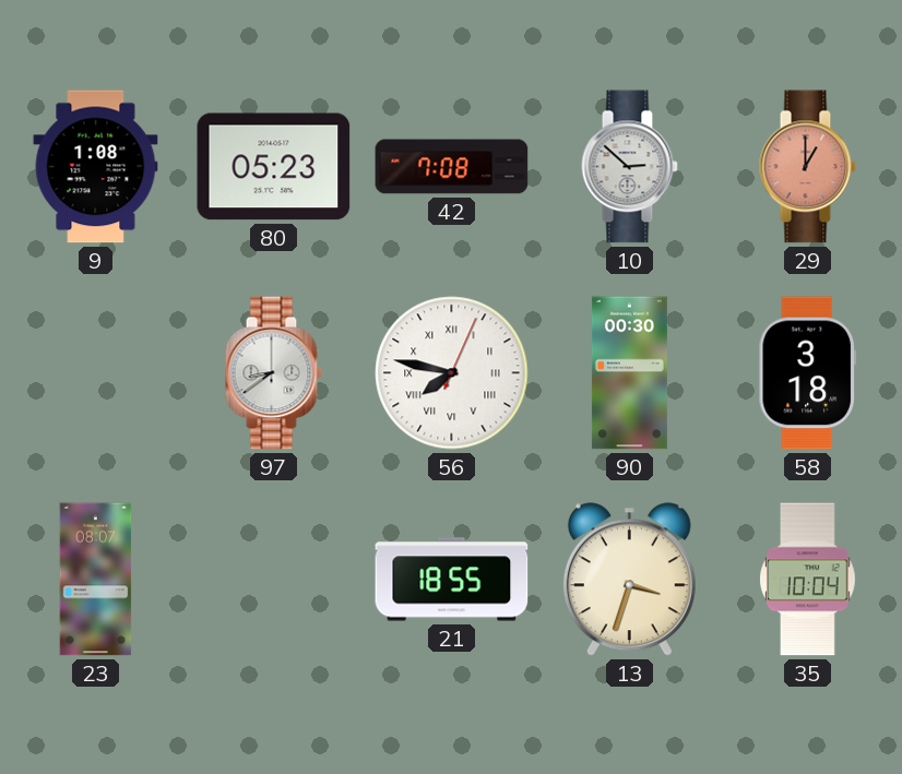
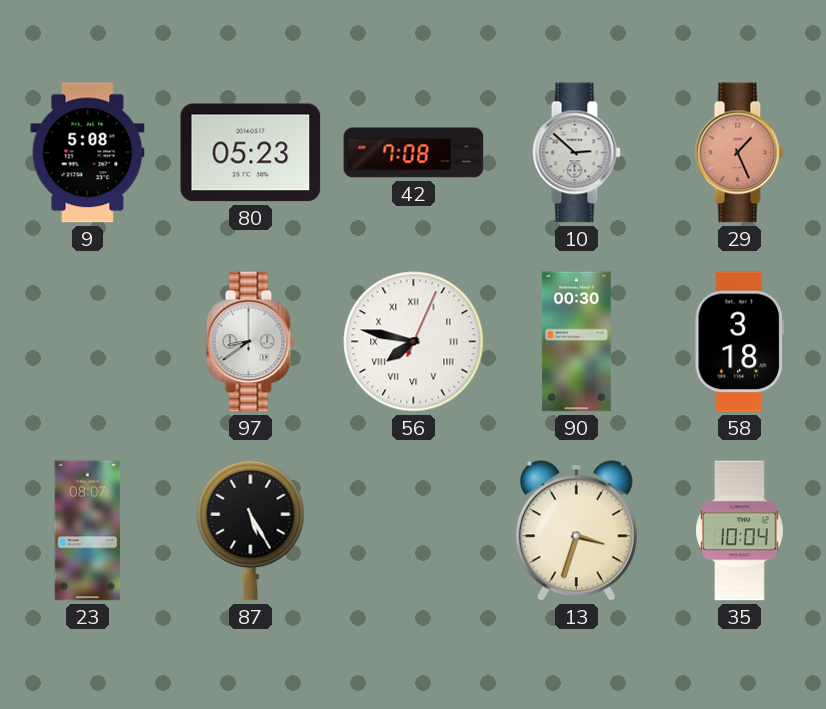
9: 1:08 -> 5:08
29: 1:00 -> 1:26
87: none -> 5:25
21: 18:55 -> none
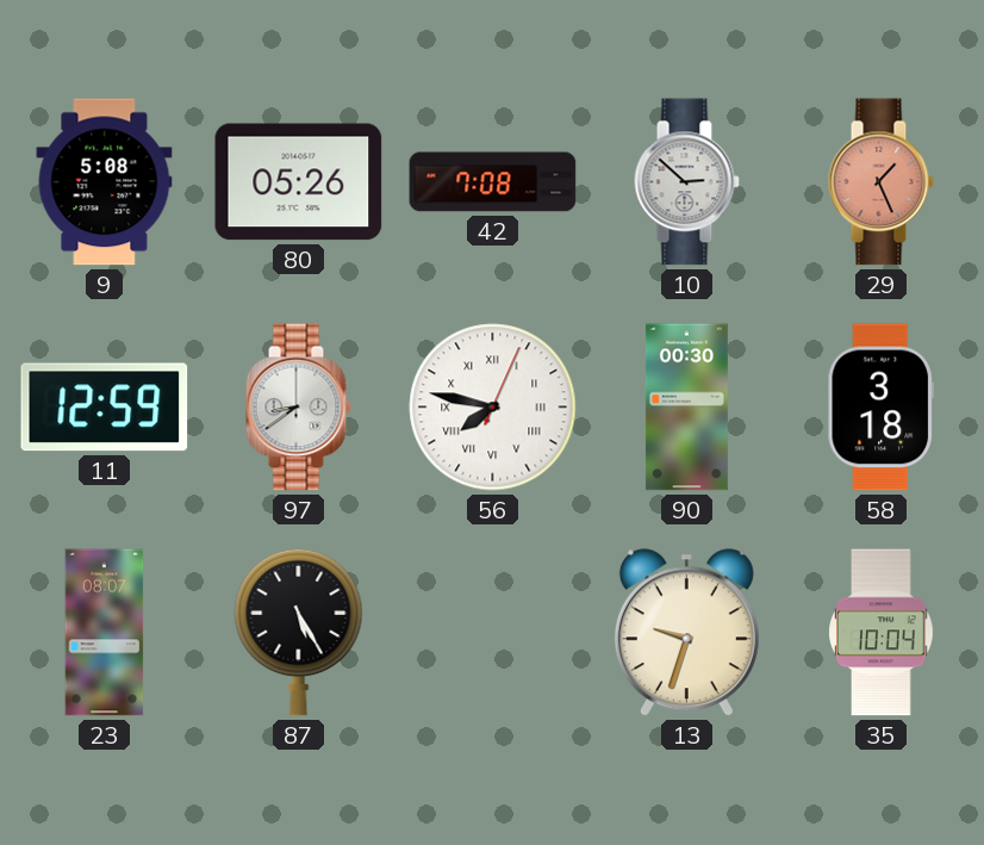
80: 05:23 -> 05:26
11: none -> 12:59
13: 3:33 -> 9:33
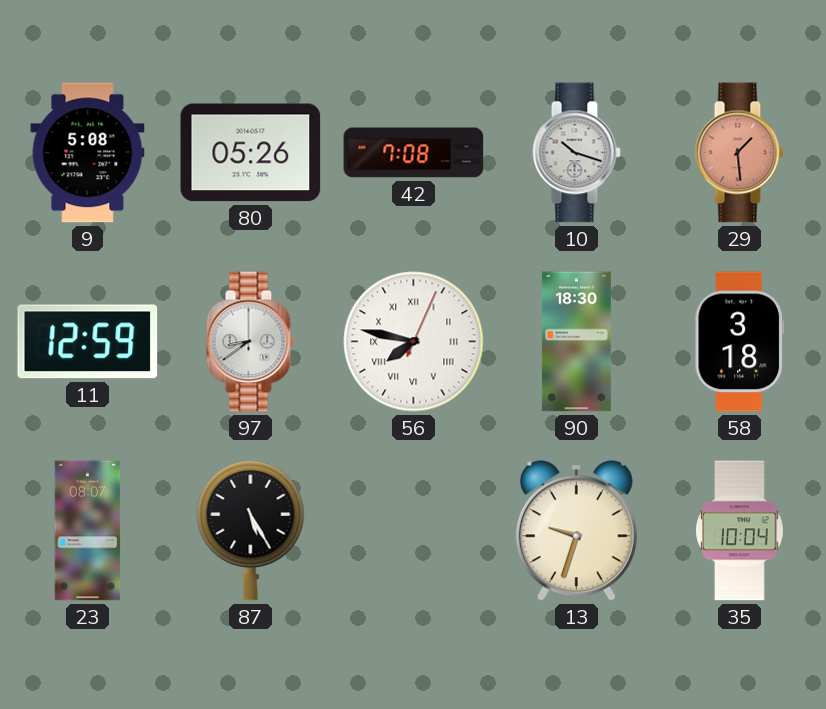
10: 2:52 -> 10:18
29: 1:26 -> 1:29
90: 00:30 -> 18:30
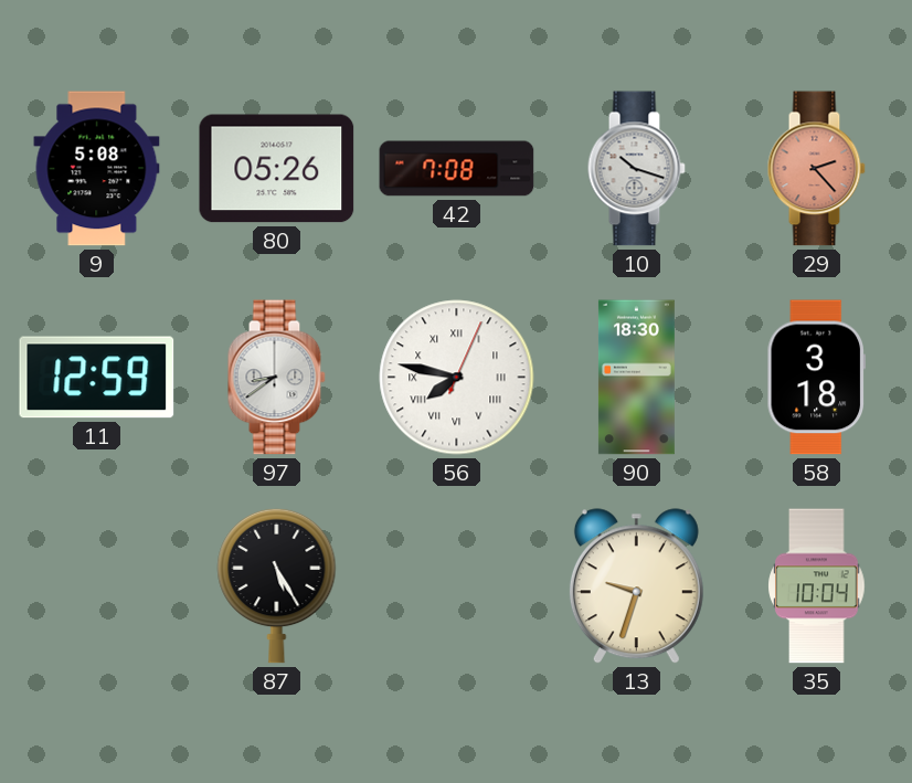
29: 1:29 -> 2:23
23: 08:07 -> none
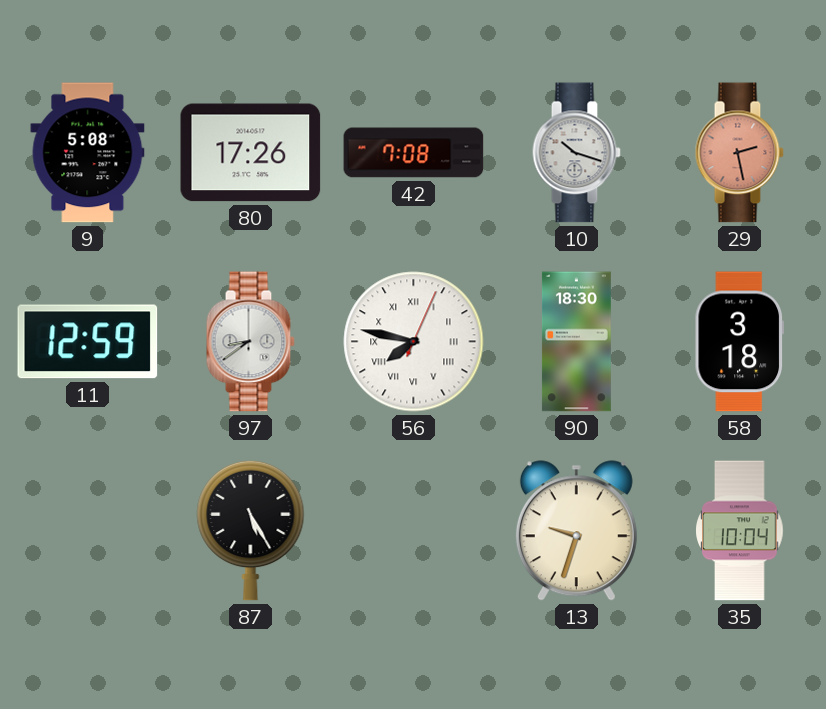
80: 05:26 -> 17:26
29: 2:23 -> 2:28
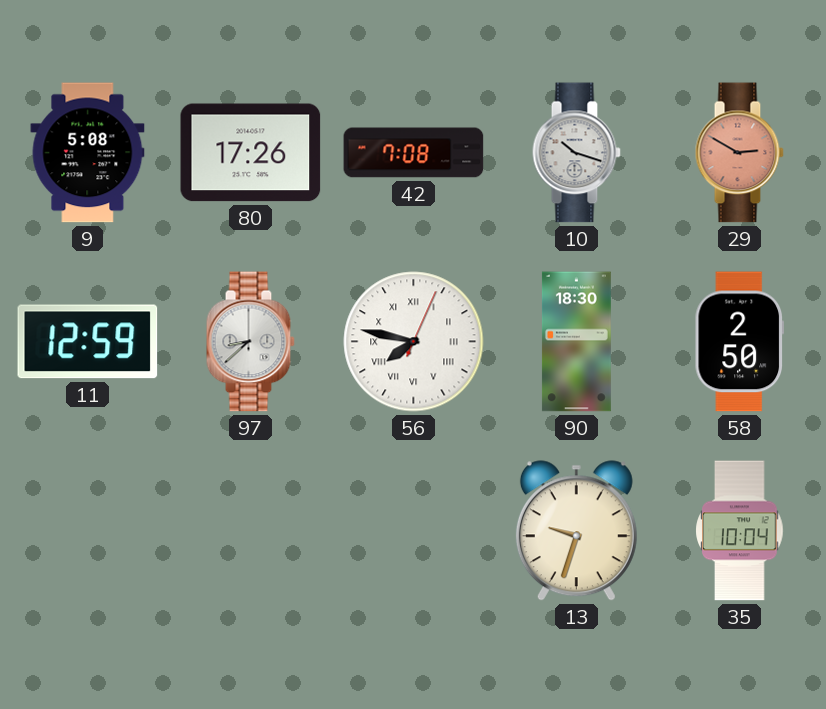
29: 2:28 -> 2:50
97: 8:39 -> 8:38
58: 3:18 -> 2:50
87: 5:25 -> none
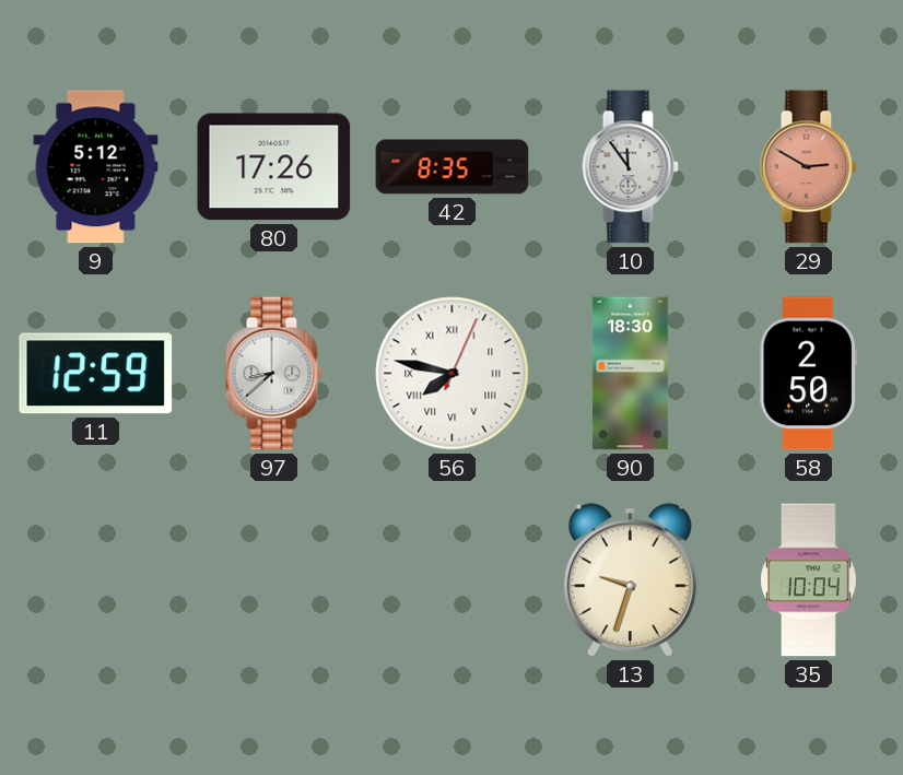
9: 5:08 -> 5:12
42: 7:08 -> 8:35
10: 10:18 -> 11:54
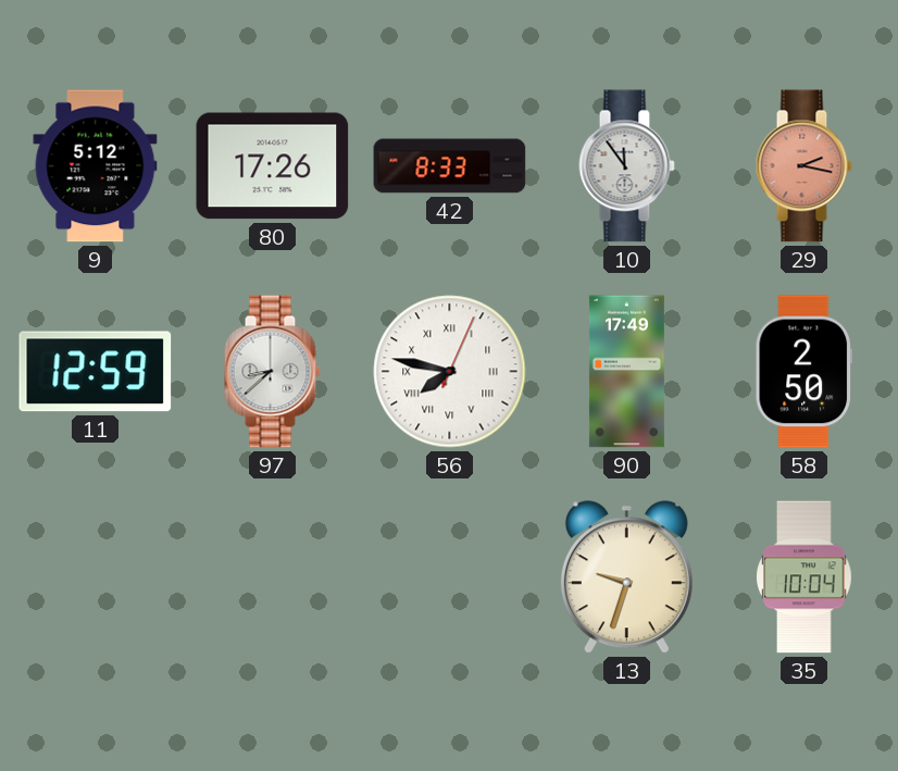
42: 8:35 -> 8:33
29: 2:50 -> 2:17
90: 18:30 -> 17:49
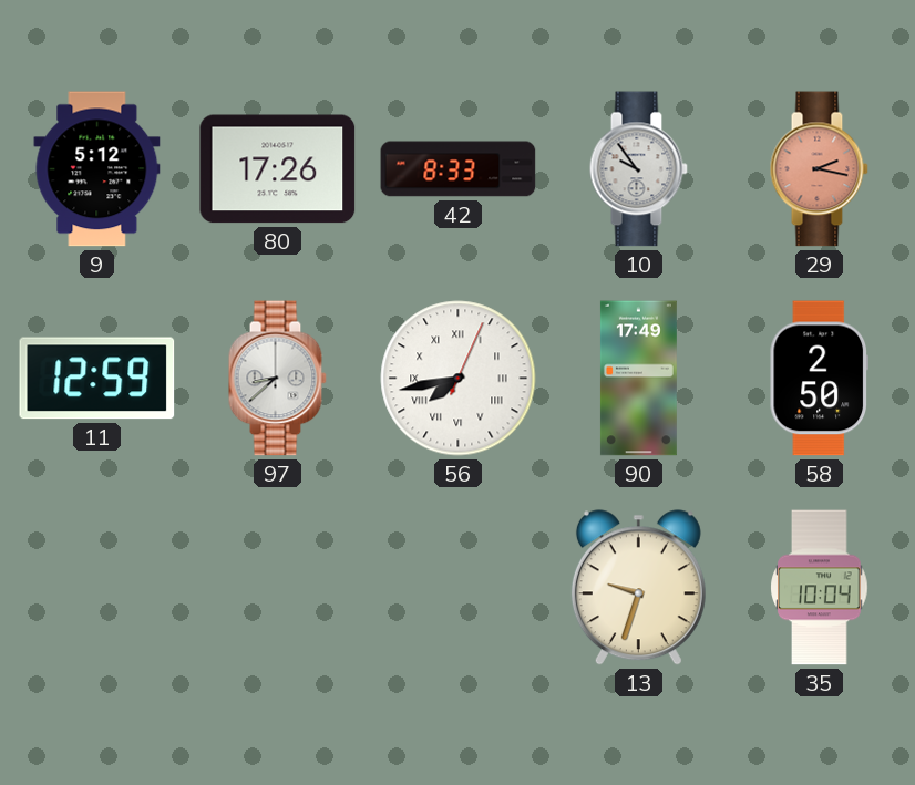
10: 11:54 -> 9:54
56: 7:47 -> 7:43
